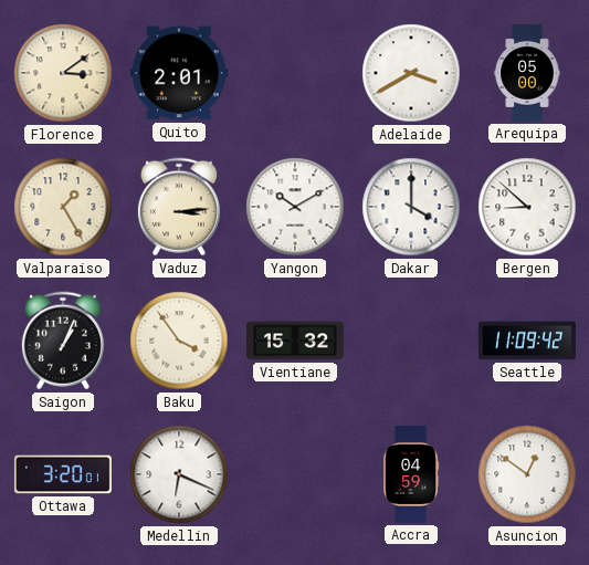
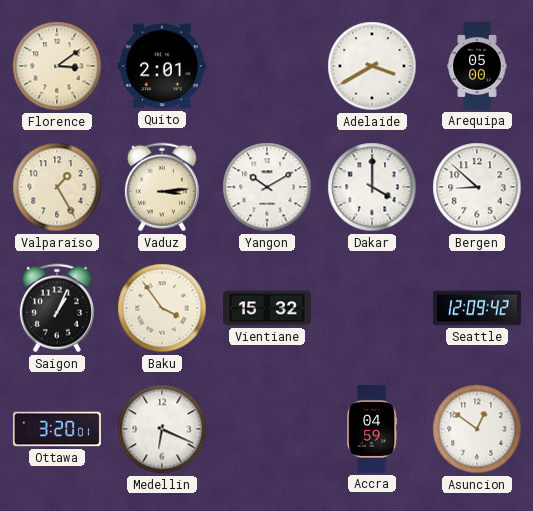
Seattle: 11:09 -> 12:09
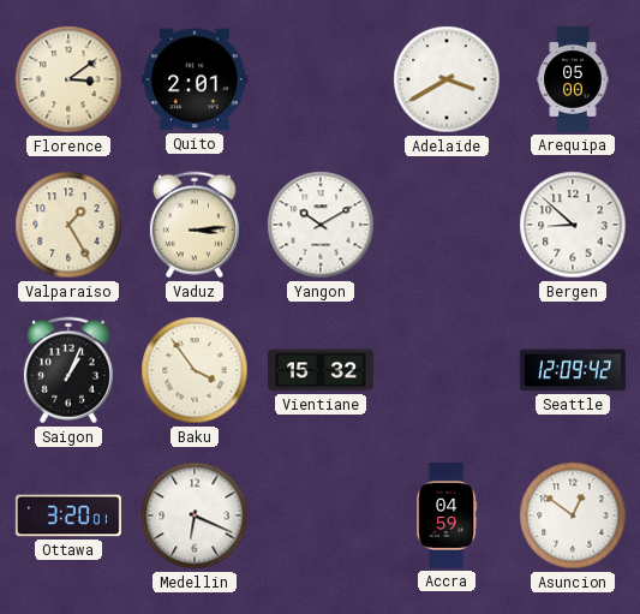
Dakar: 4:00 -> none
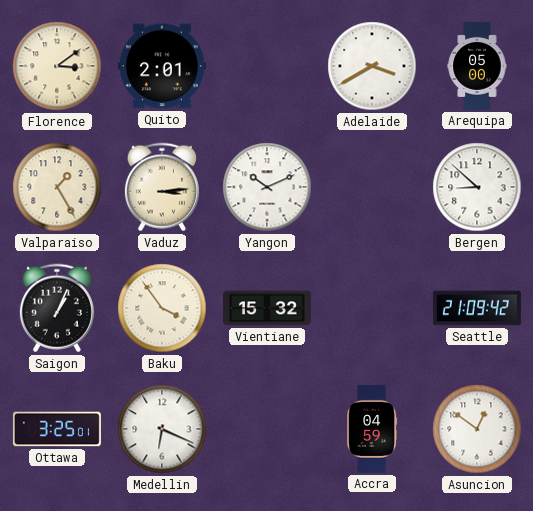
Yangon: 10:10 -> 10:11
Seattle: 12:09 -> 21:09
Ottawa: 3:20 -> 3:25
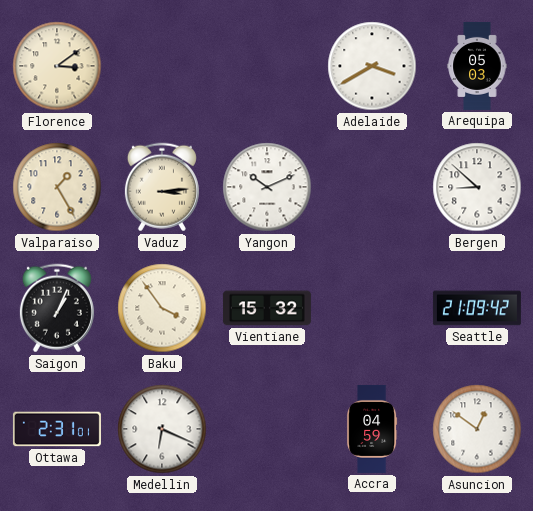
Quito: 2:01 -> none
Arequipa: 05:00 -> 05:03
Ottawa: 3:25 -> 2:31
